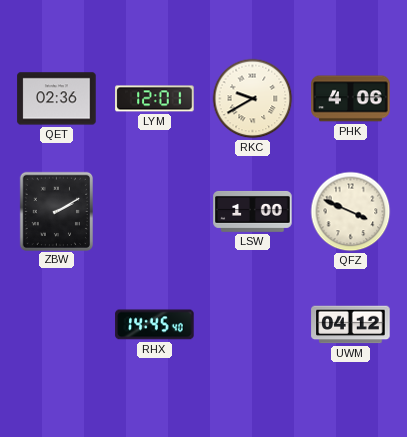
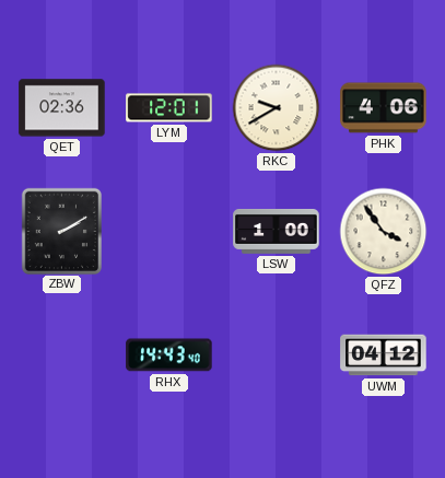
QFZ: 3:49 -> 3:54
RHX: 14:45 -> 14:43
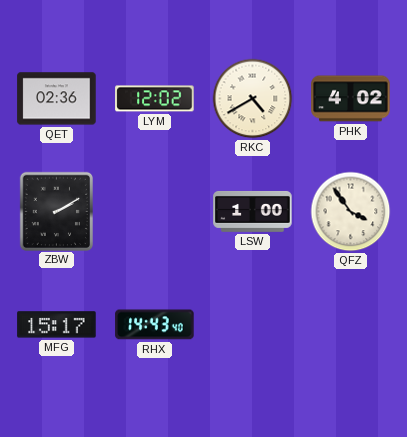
LYM: 12:01 -> 12:02
RKC: 9:40 -> 4:40
PHK: 4:06 -> 4:02
MFG: none -> 15:17
UWM: 04:12 -> none
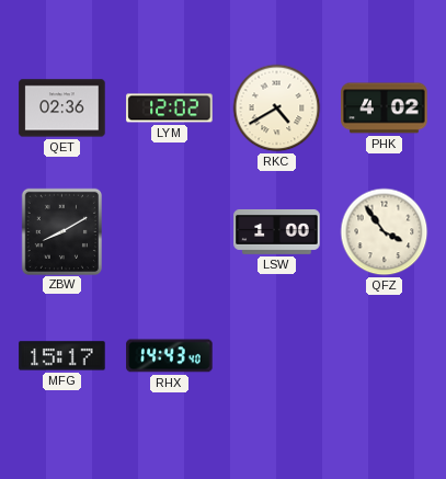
ZBW: 2:10 -> 8:10
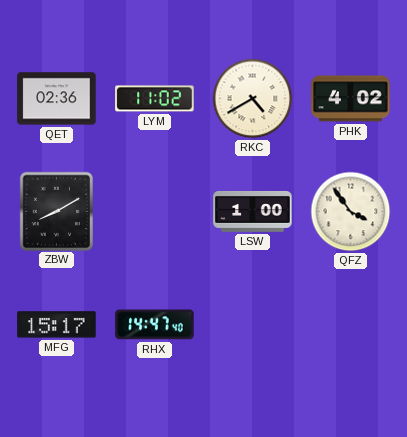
LYM: 12:02 -> 11:02
RHX: 14:43 -> 14:47
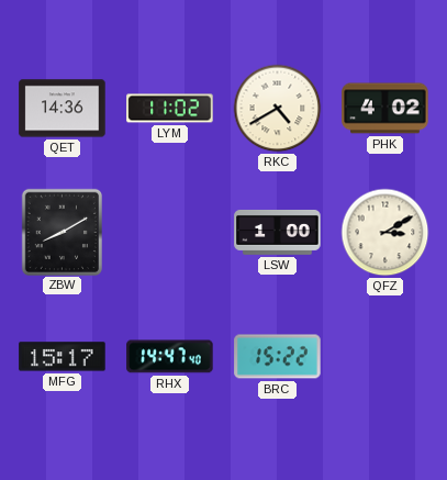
QET: 02:36 -> 14:36
QFZ: 3:54 -> 3:10
BRC: none -> 15:22
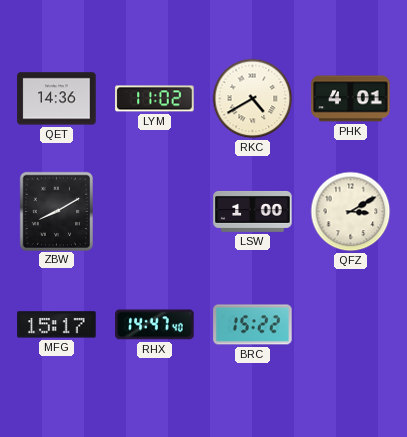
PHK: 4:02 -> 4:01
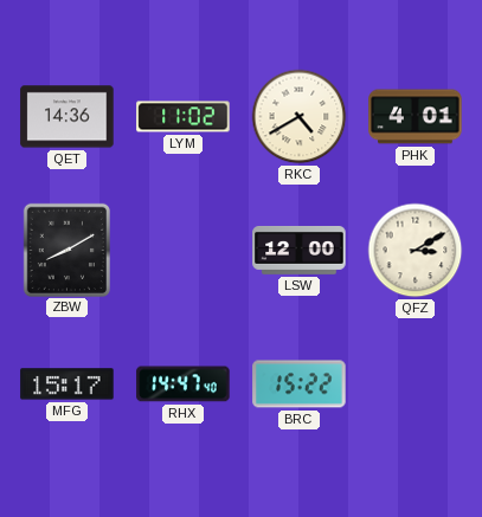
LSW: 1:00 -> 12:00
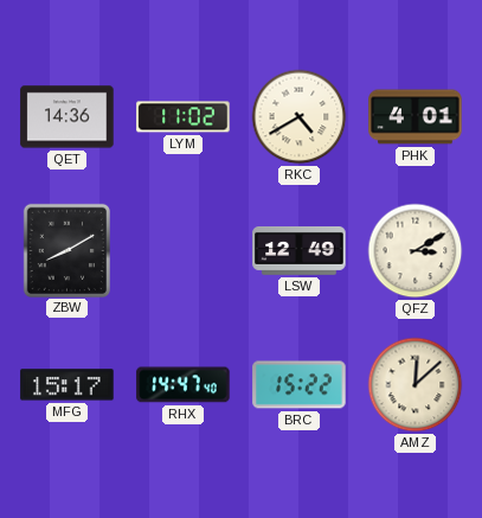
LSW: 12:00 -> 12:49
AMZ: none -> 12:08
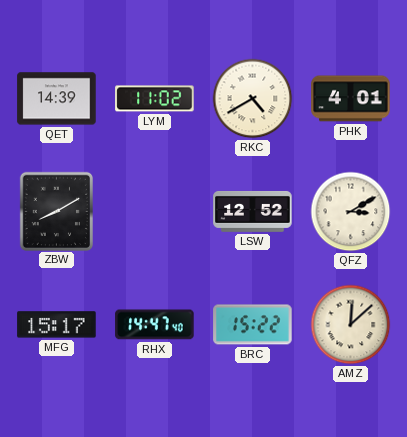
QET: 14:36 -> 14:39
LSW: 12:49 -> 12:52
